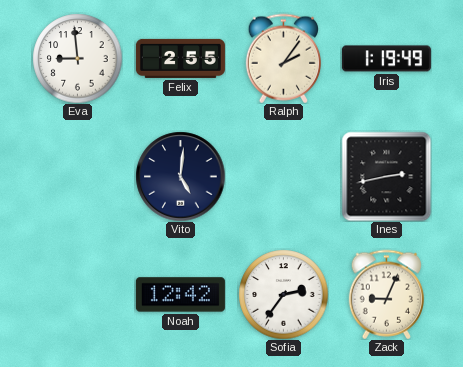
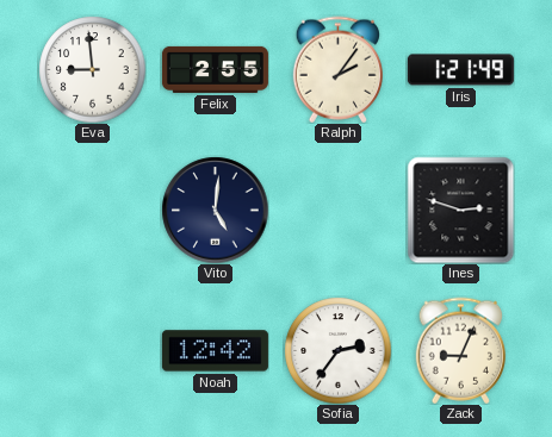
Iris: 1:19 -> 1:21
Ines: 2:43 -> 2:48
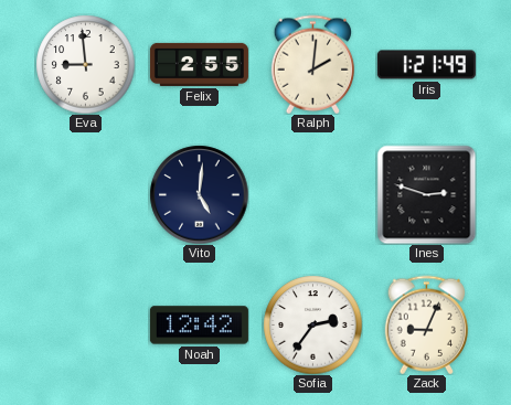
Ralph: 2:06 -> 2:01
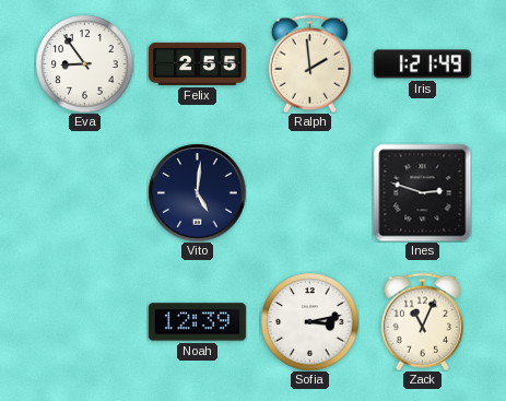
Eva: 8:59 -> 8:54
Ralph: 2:01 -> 1:59
Noah: 12:42 -> 12:39
Sofia: 2:36 -> 3:13
Zack: 9:04 -> 11:04
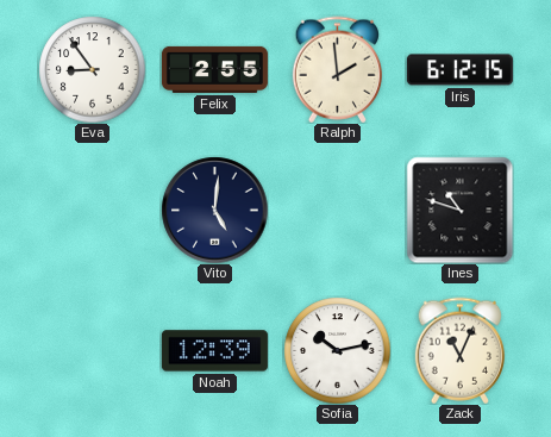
Iris: 1:21 -> 6:12
Ines: 2:48 -> 10:48
Sofia: 3:13 -> 10:13
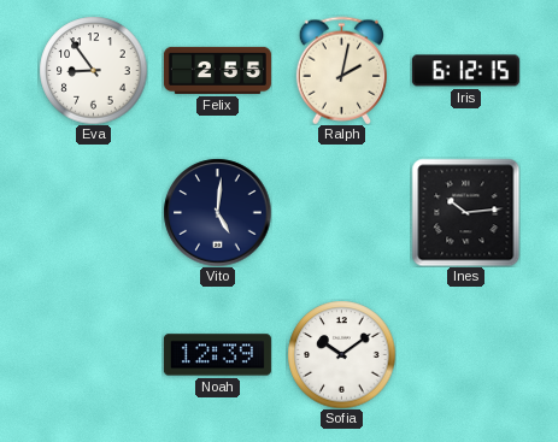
Ralph: 1:59 -> 2:02
Ines: 10:48 -> 10:14
Sofia: 10:13 -> 10:09
Zack: 11:04 -> none
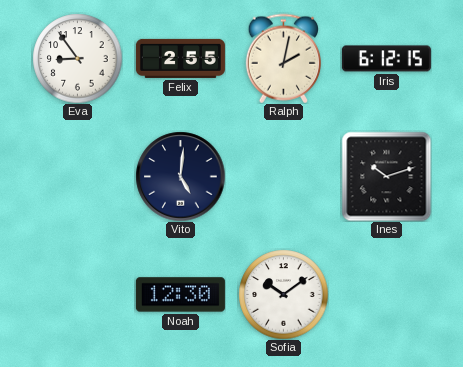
Ines: 10:14 -> 10:12
Noah: 12:39 -> 12:30
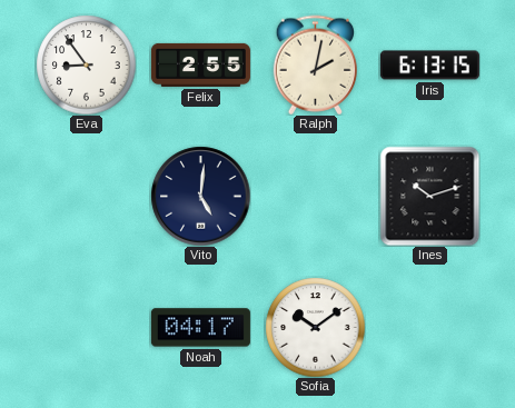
Iris: 6:12 -> 6:13
Noah: 12:30 -> 04:17
